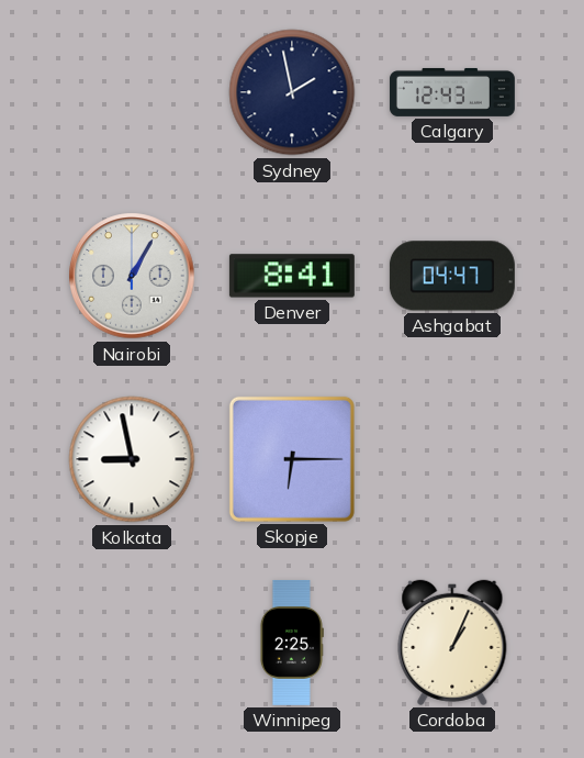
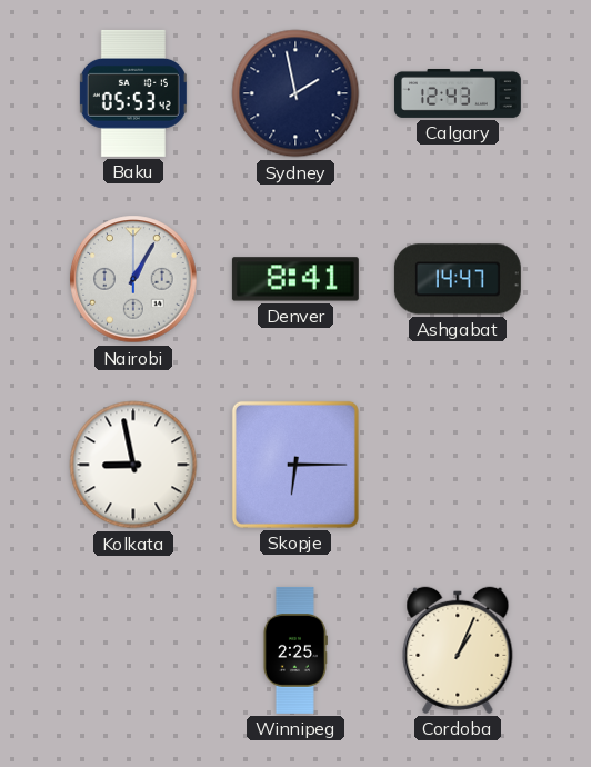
Baku: none -> 05:53
Ashgabat: 04:47 -> 14:47
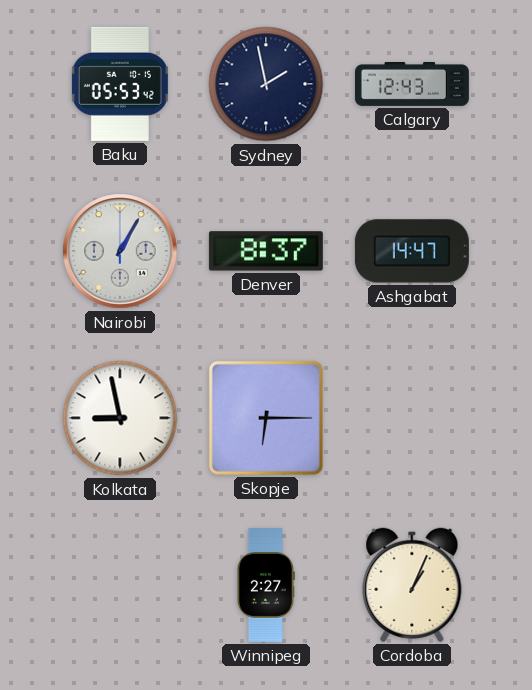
Denver: 8:41 -> 8:37
Winnipeg: 2:25 -> 2:27
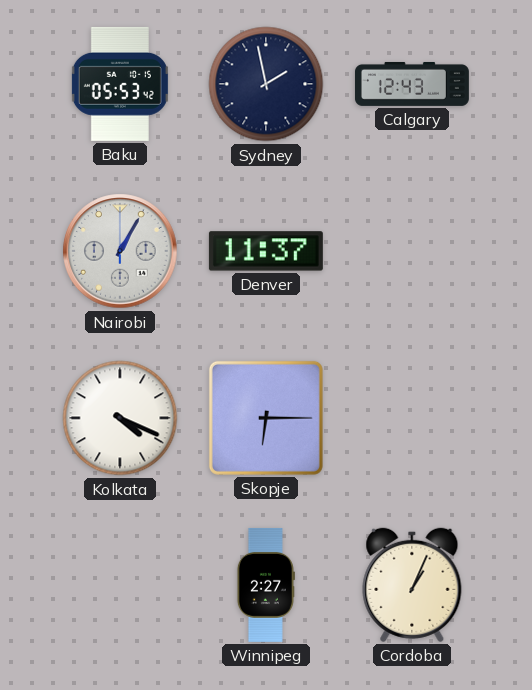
Denver: 8:37 -> 11:37
Ashgabat: 14:47 -> none
Kolkata: 8:58 -> 4:19
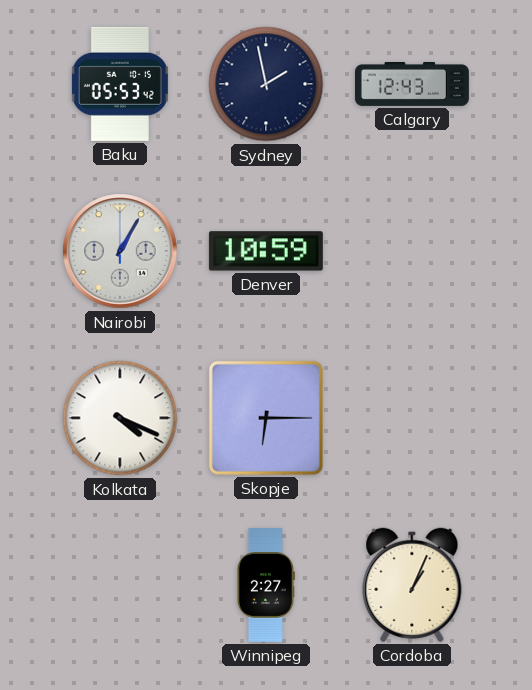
Denver: 11:37 -> 10:59
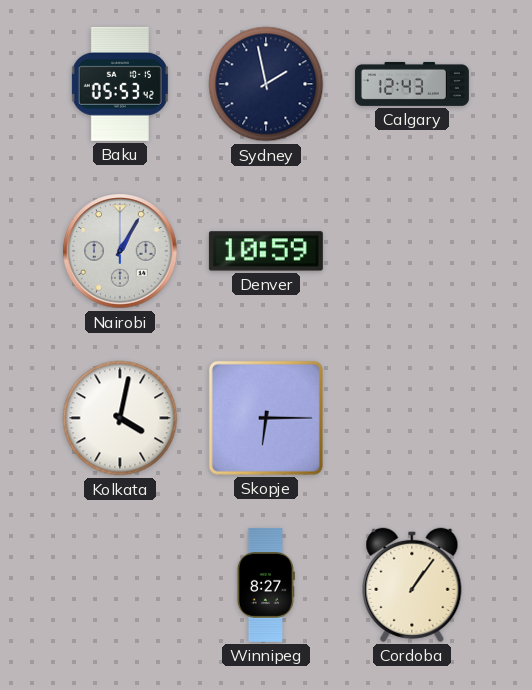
Kolkata: 4:19 -> 4:02
Winnipeg: 2:27 -> 8:27
Cordoba: 1:04 -> 1:06
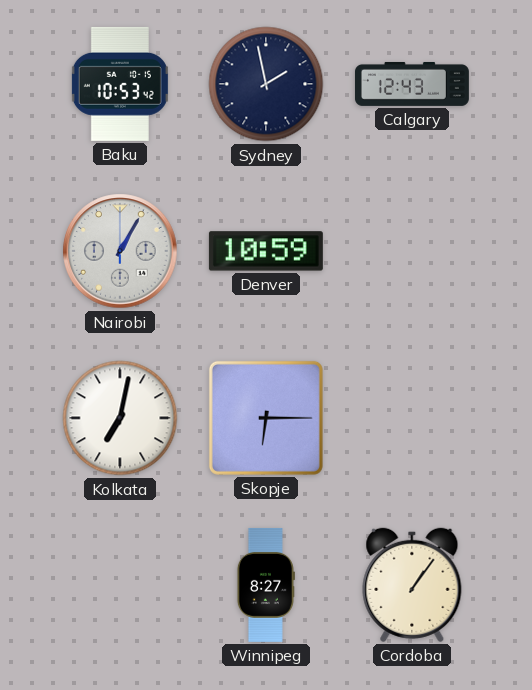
Baku: 05:53 -> 10:53
Kolkata: 4:02 -> 7:02
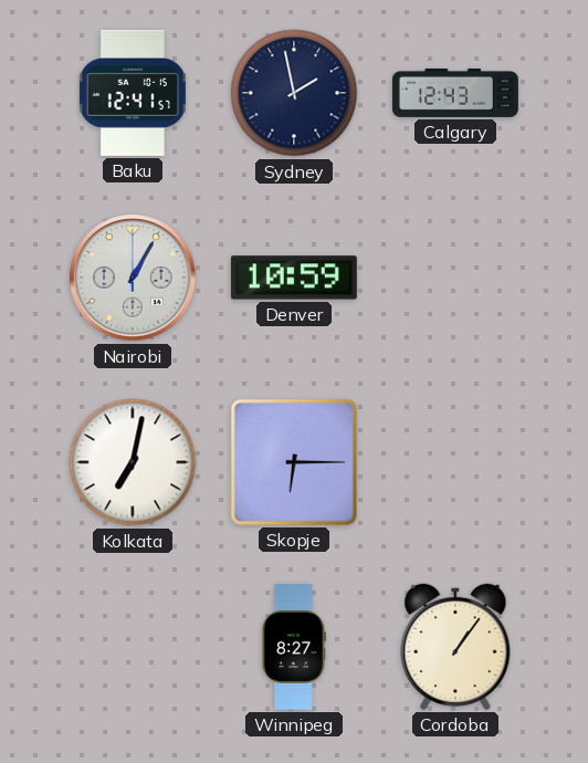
Baku: 10:53 -> 12:41
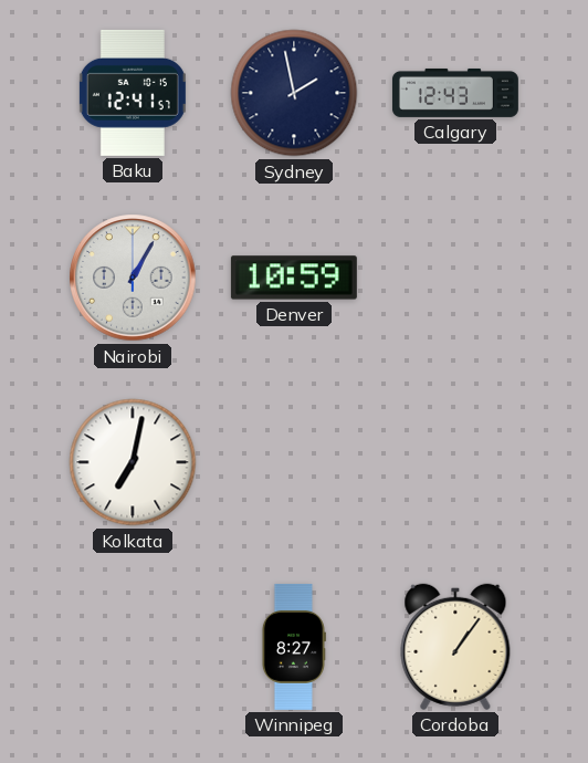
Skopje: 6:15 -> none
